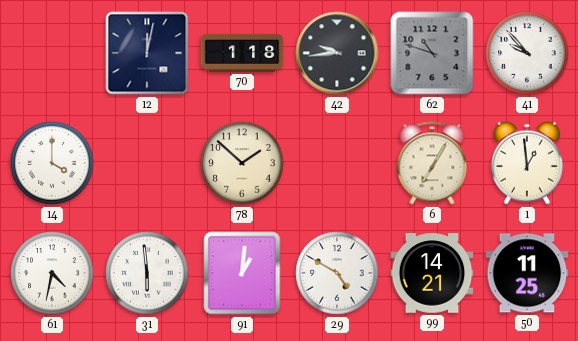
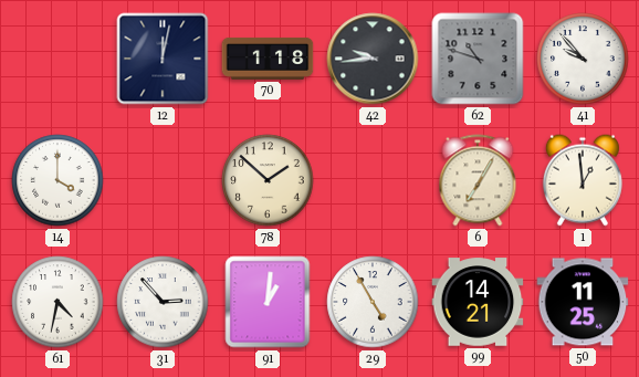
31: 5:59 -> 2:53
29: 4:50 -> 4:55
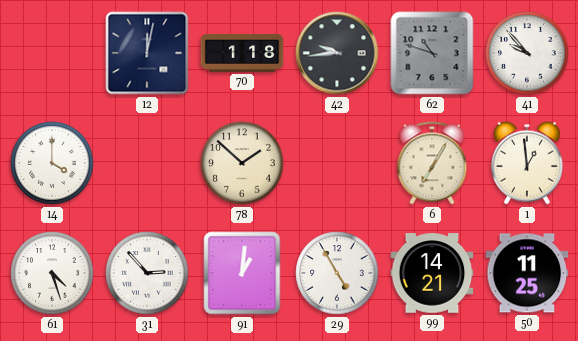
61: 4:32 -> 4:27
